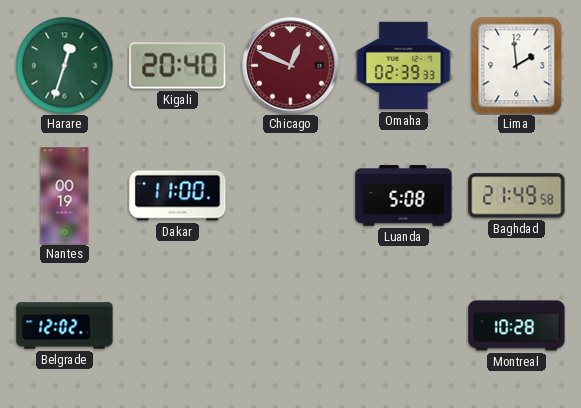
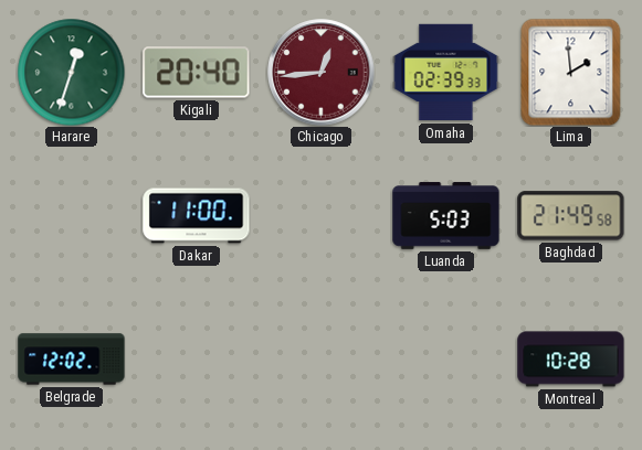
Chicago: 12:49 -> 12:44
Nantes: 00:19 -> none
Luanda: 5:08 -> 5:03
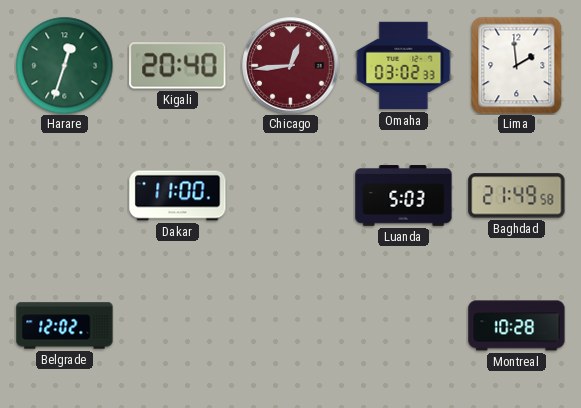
Omaha: 02:39 -> 03:02
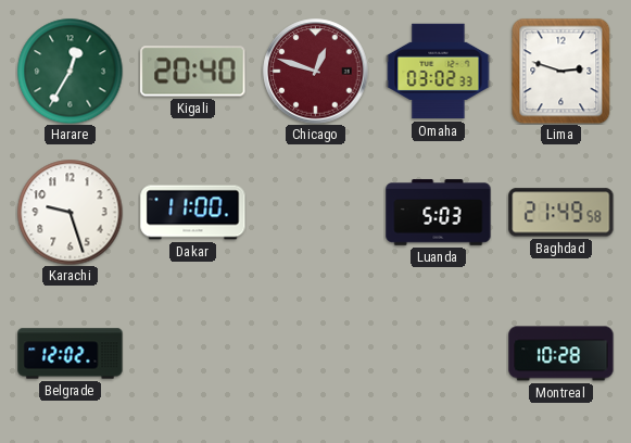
Harare: 12:33 -> 12:35
Chicago: 12:44 -> 12:48
Lima: 1:59 -> 2:48
Karachi: none -> 9:27
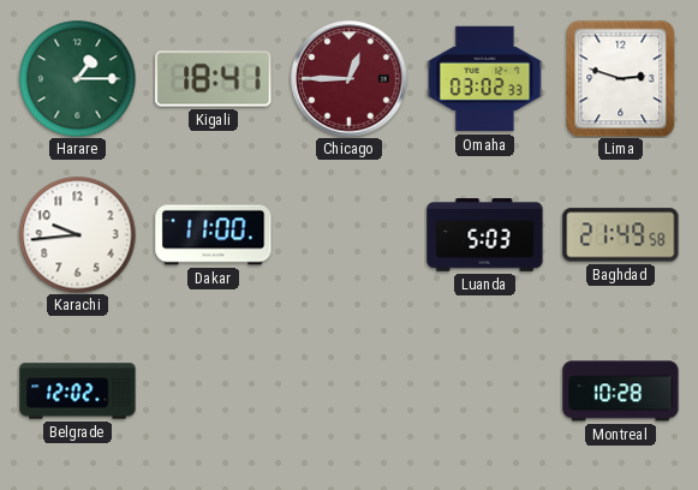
Harare: 12:35 -> 1:15
Kigali: 20:40 -> 18:41
Chicago: 12:48 -> 12:45
Karachi: 9:27 -> 9:44
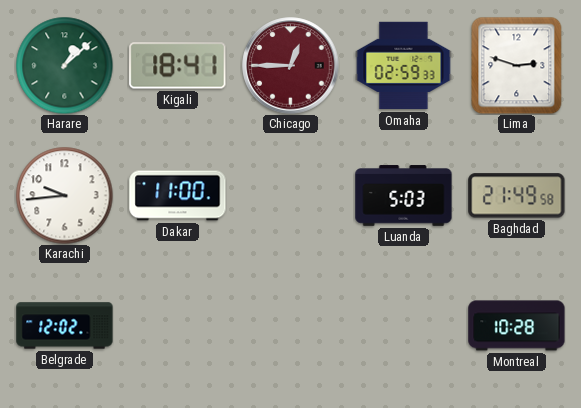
Harare: 1:15 -> 1:08
Omaha: 03:02 -> 02:59
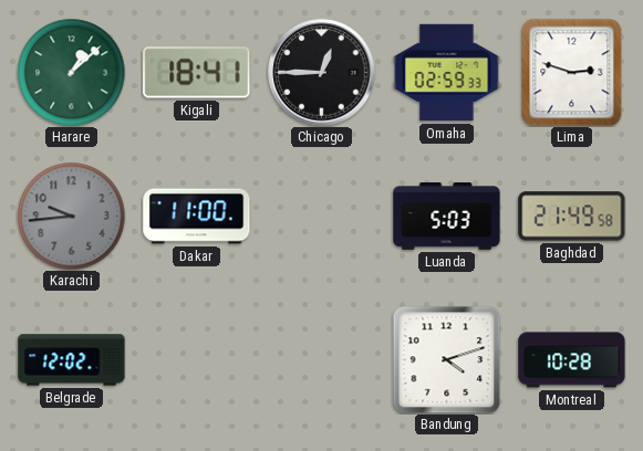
Chicago dial: burgundy -> black
Karachi dial: white -> grey
Bandung: none -> 4:12
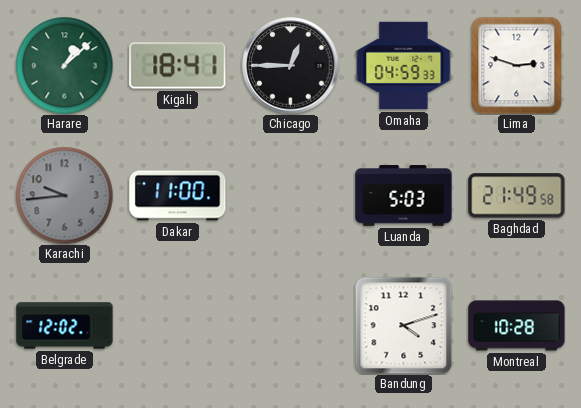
Omaha: 02:59 -> 04:59
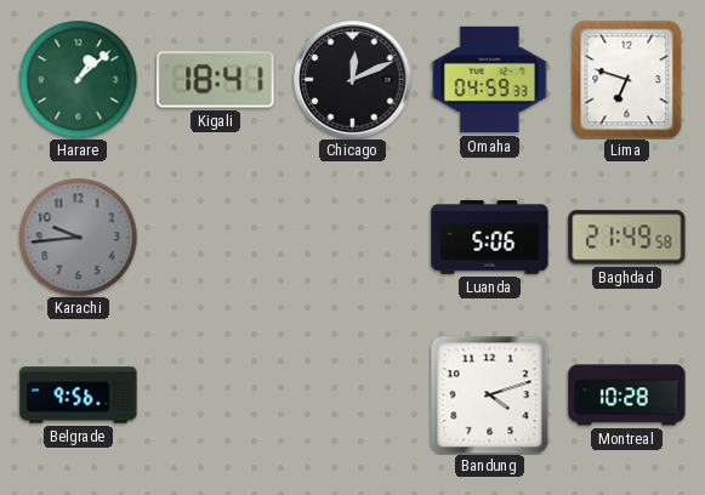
Chicago: 12:45 -> 12:11
Lima: 2:48 -> 6:48
Dakar: 11:00 -> none
Luanda: 5:03 -> 5:06
Belgrade: 12:02 -> 9:56
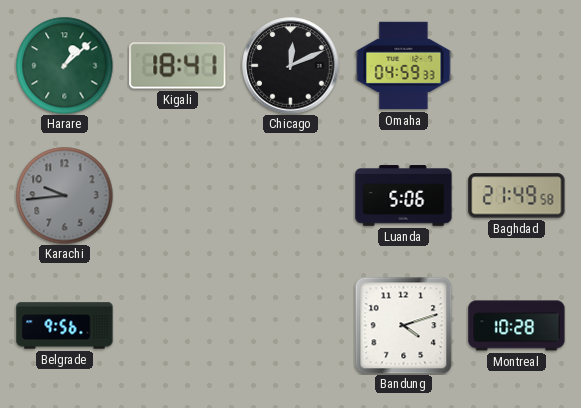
Lima: 6:48 -> none
